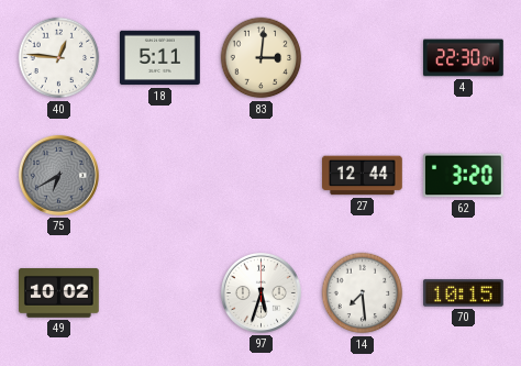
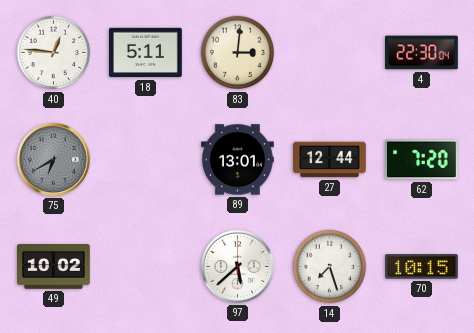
89: none -> 13:01
62: 3:20 -> 7:20
97: 5:33 -> 5:38
14: 7:29 -> 7:27
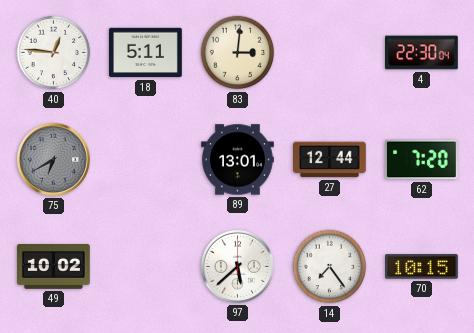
14: 7:27 -> 7:24
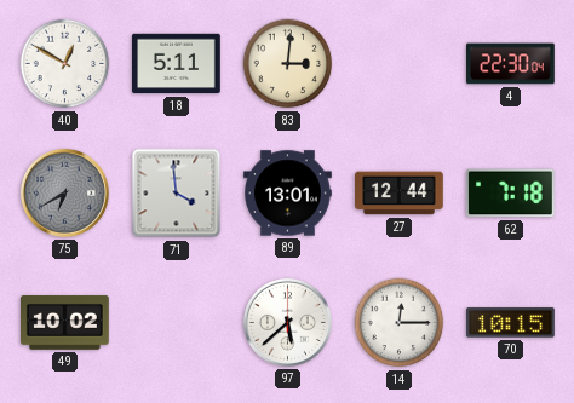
40: 12:46 -> 12:50
71: none -> 3:59
62: 7:20 -> 7:18
14: 7:24 -> 12:15
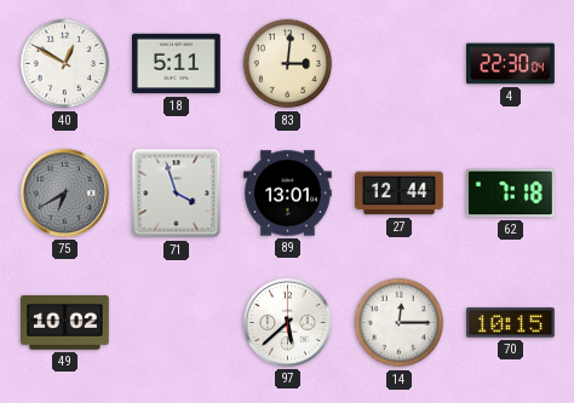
71: 3:59 -> 3:57
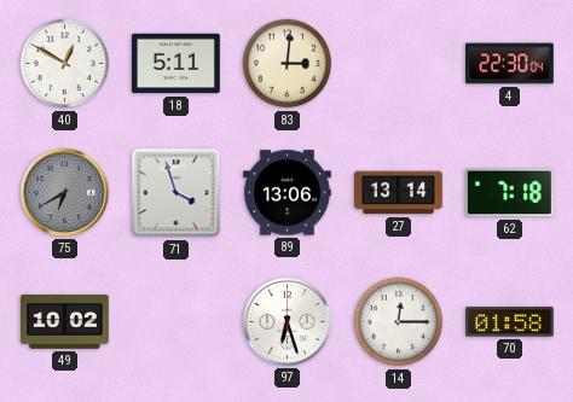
89: 13:01 -> 13:06
27: 12:44 -> 13:14
97: 5:38 -> 6:27
70: 10:15 -> 01:58
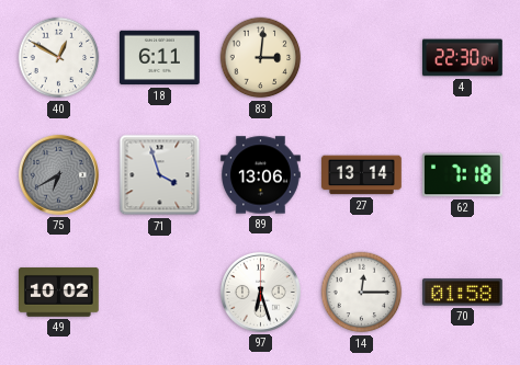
18: 5:11 -> 6:11
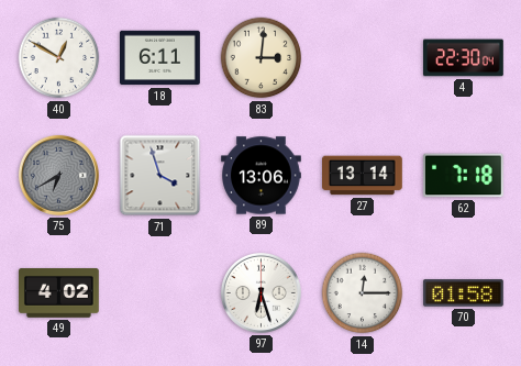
49: 10:02 -> 4:02
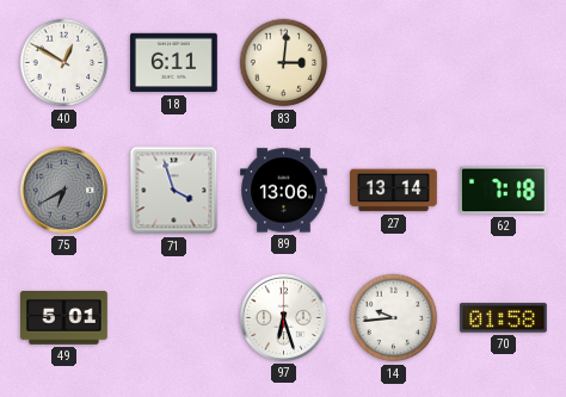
4: 22:30 -> none
49: 4:02 -> 5:01
14: 12:15 -> 9:44
